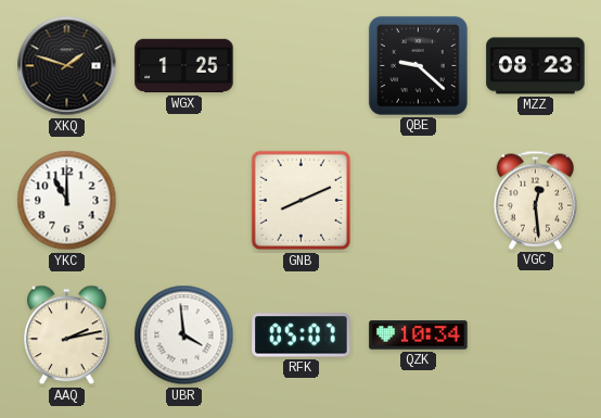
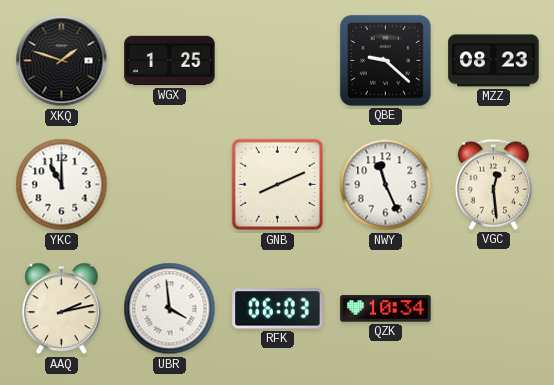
NWY: none -> 11:26
RFK: 05:07 -> 06:03
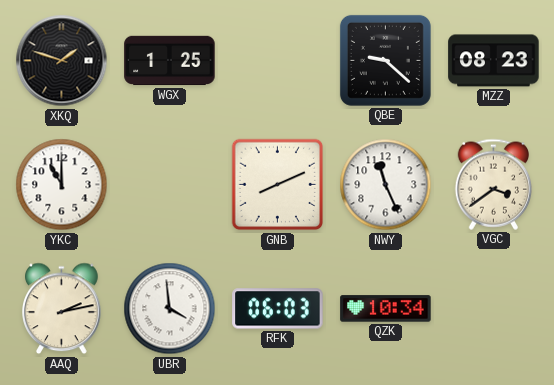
VGC: 12:29 -> 3:39
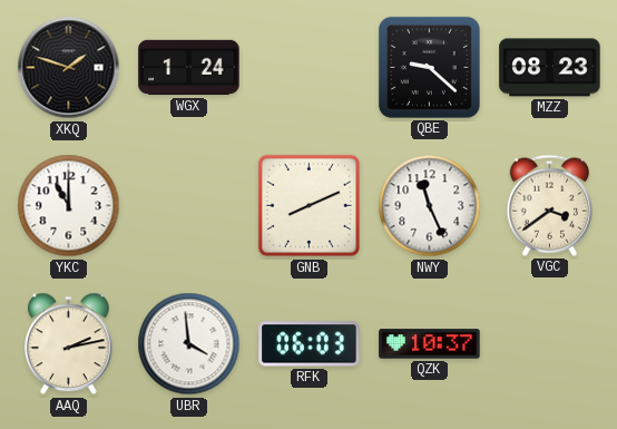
WGX: 1:25 -> 1:24
QZK: 10:34 -> 10:37
